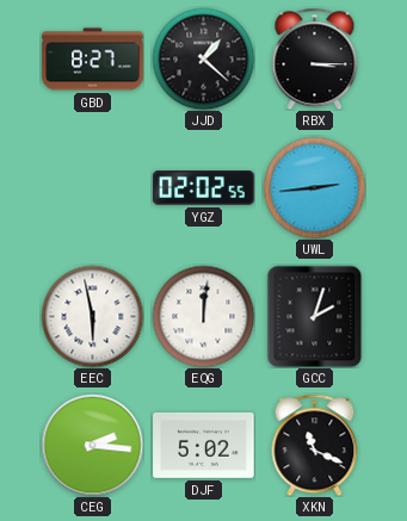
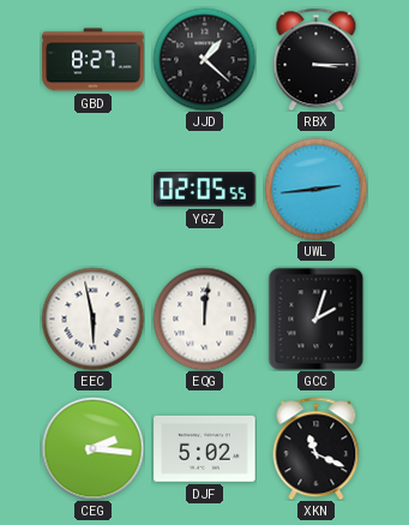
YGZ: 02:02 -> 02:05
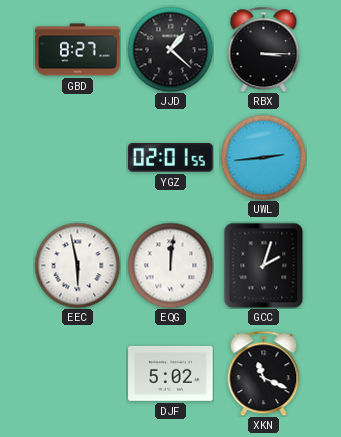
YGZ: 02:05 -> 02:01
CEG: 2:16 -> none
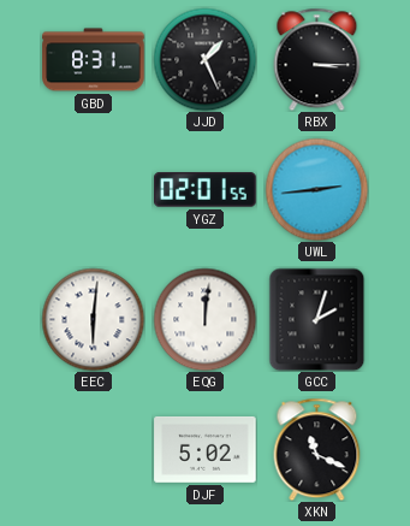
GBD: 8:27 -> 8:31
JJD: 1:22 -> 1:26
EEC: 5:58 -> 6:01
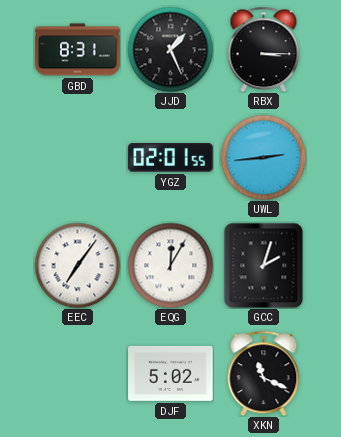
EEC: 6:01 -> 7:06
EQG: 12:01 -> 12:05
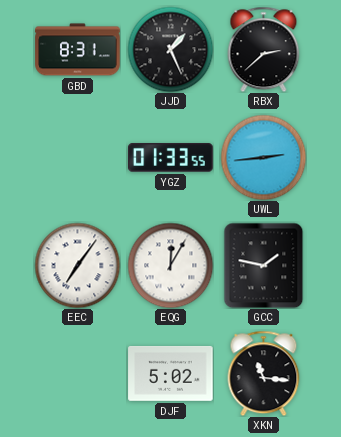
RBX: 3:15 -> 2:38
YGZ: 02:01 -> 01:33
GCC: 2:03 -> 1:47
XKN: 11:19 -> 11:16
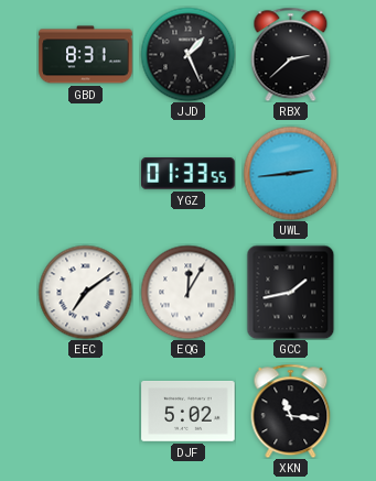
EEC: 7:06 -> 7:09
GCC: 1:47 -> 1:43
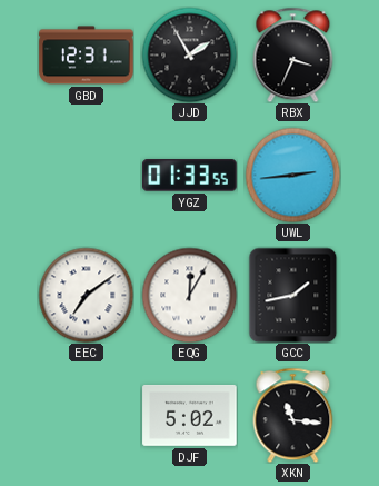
GBD: 8:31 -> 12:31
JJD: 1:26 -> 1:55
RBX: 2:38 -> 3:34
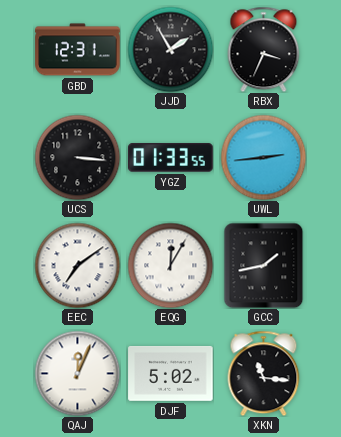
UCS: none -> 3:16
QAJ: none -> 12:04
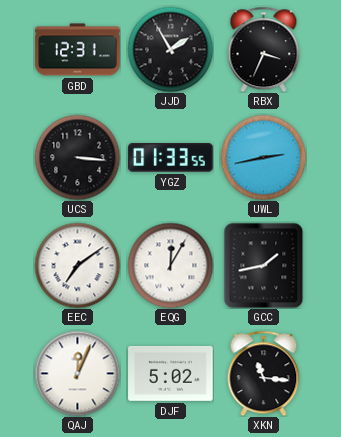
UWL: 2:44 -> 2:43
